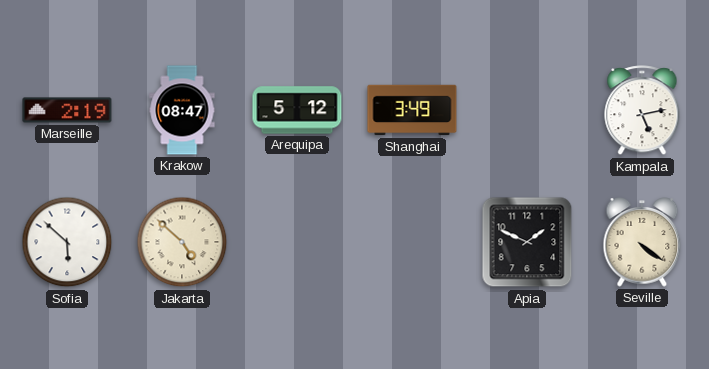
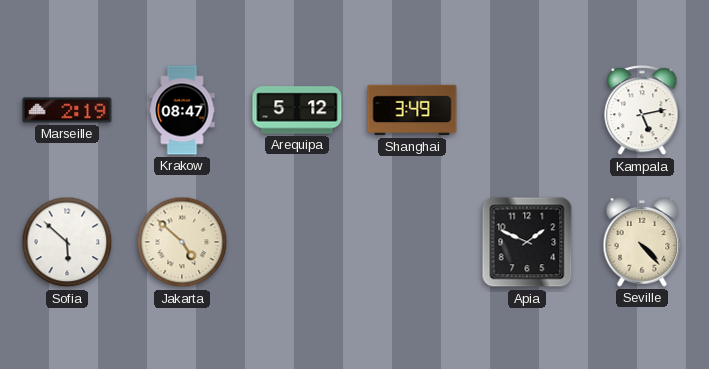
Seville: 4:21 -> 4:23
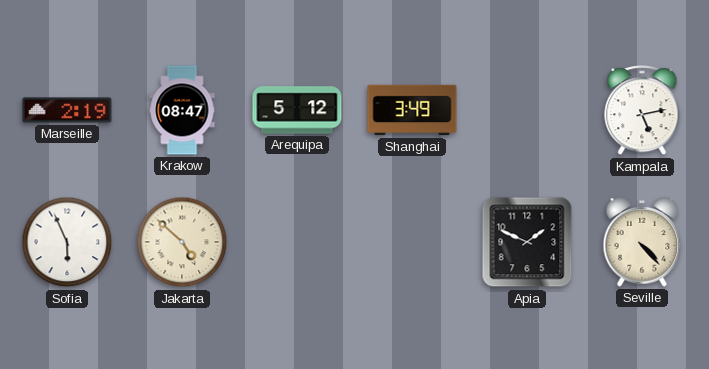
Sofia: 5:52 -> 5:56
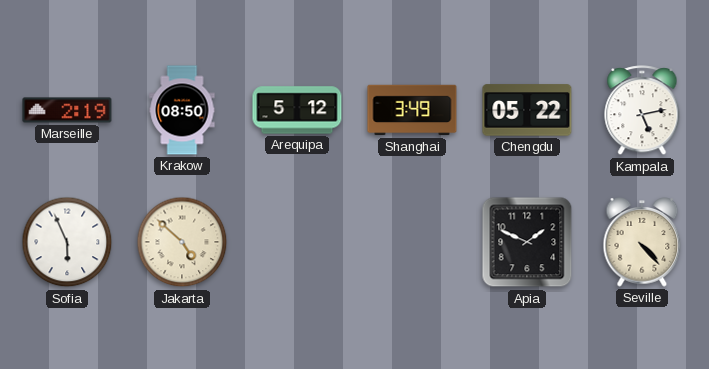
Krakow: 08:47 -> 08:50
Chengdu: none -> 05:22
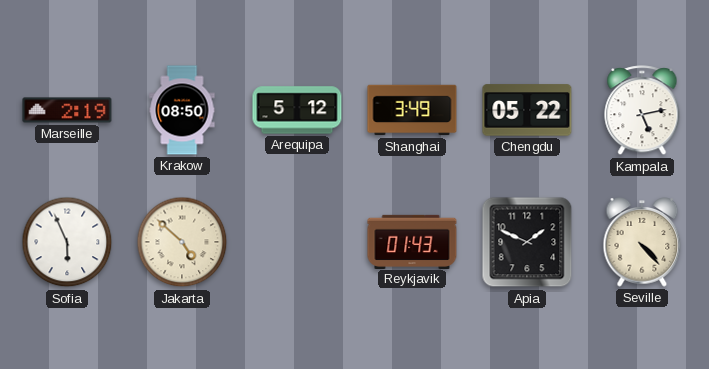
Reykjavik: none -> 01:43
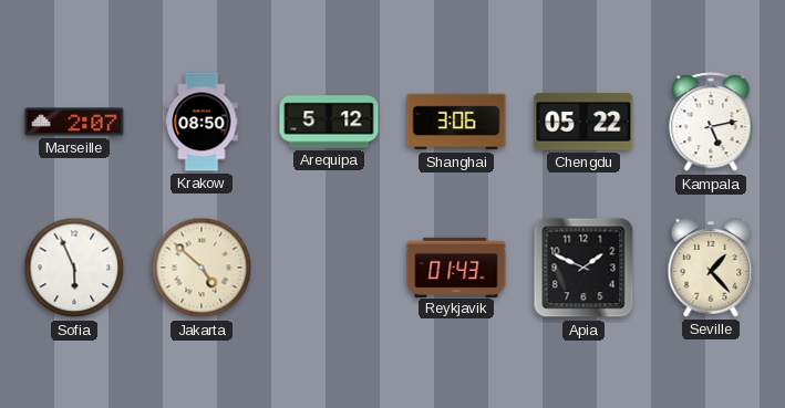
Marseille: 2:19 -> 2:07
Shanghai: 3:49 -> 3:06
Seville: 4:23 -> 1:23
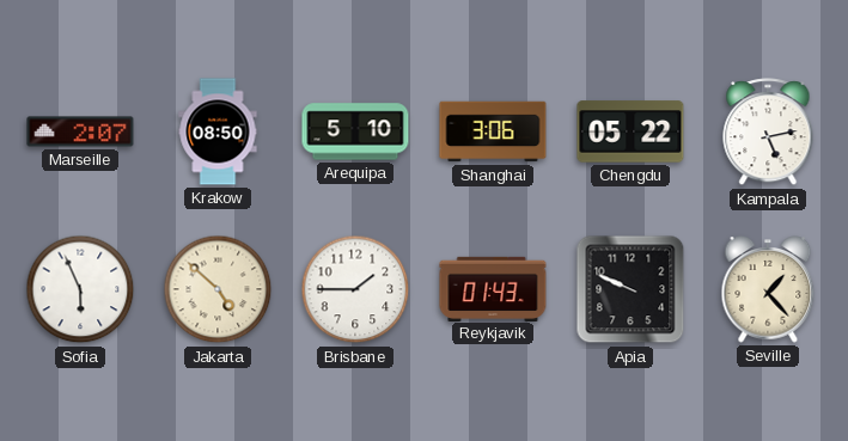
Arequipa: 5:12 -> 5:10
Brisbane: none -> 1:45
Apia: 1:49 -> 9:49
